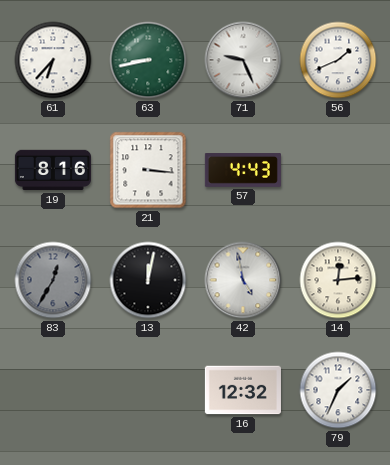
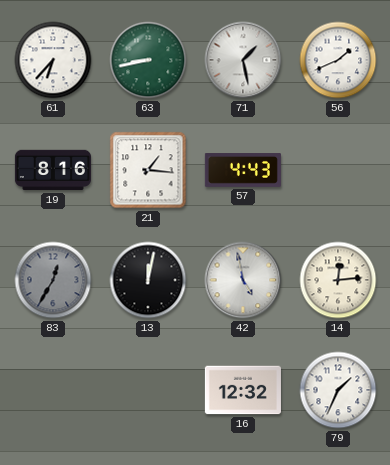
71: 9:26 -> 1:28
21: 3:16 -> 1:16
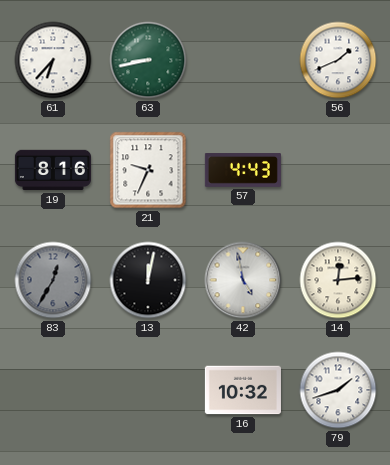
71: 1:28 -> none
21: 1:16 -> 9:34
16: 12:32 -> 10:32
79: 1:34 -> 1:42
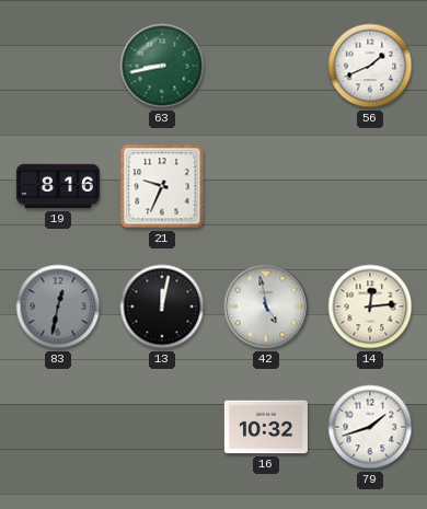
61: 6:37 -> none
57: 4:43 -> none
83: 12:35 -> 12:32
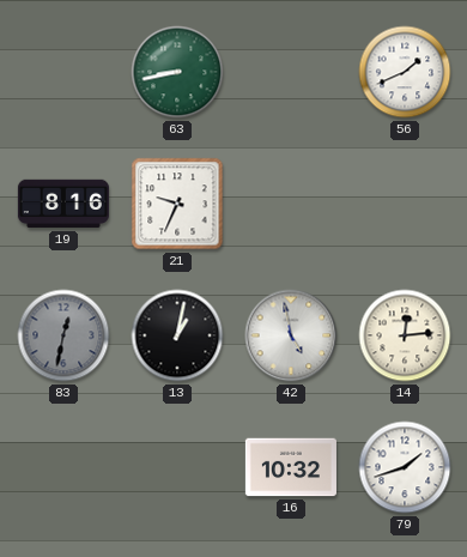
13: 12:02 -> 1:02
